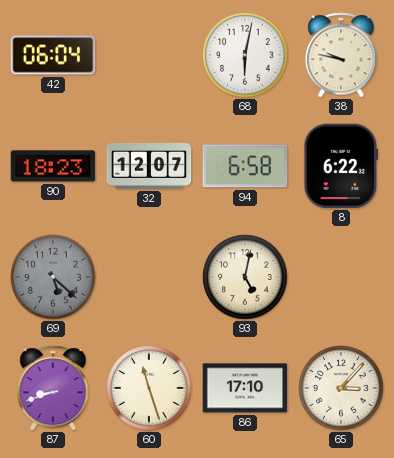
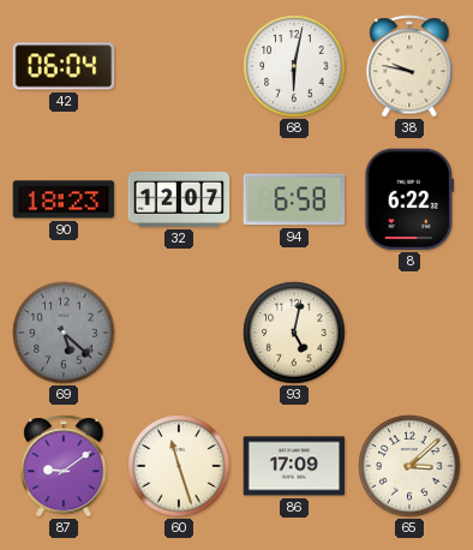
87: 8:42 -> 9:09
86: 17:10 -> 17:09
65: 3:07 -> 3:08
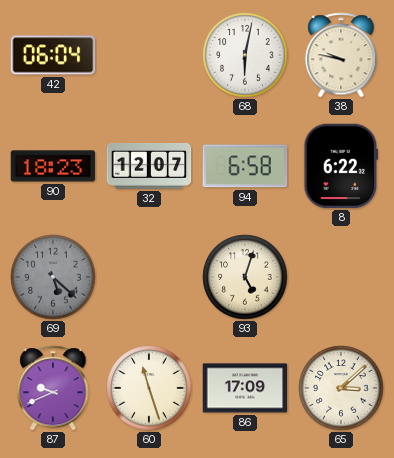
93: 5:02 -> 5:03
87: 9:09 -> 9:41
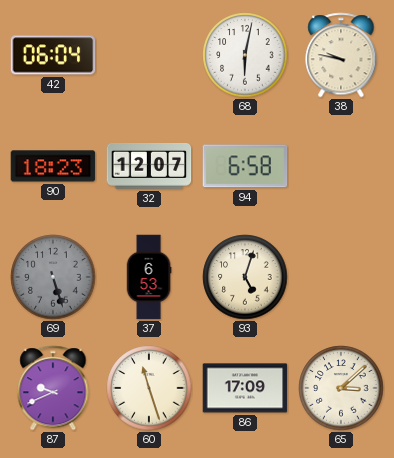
8: 6:22 -> none
69: 5:22 -> 5:27
37: none -> 6:53
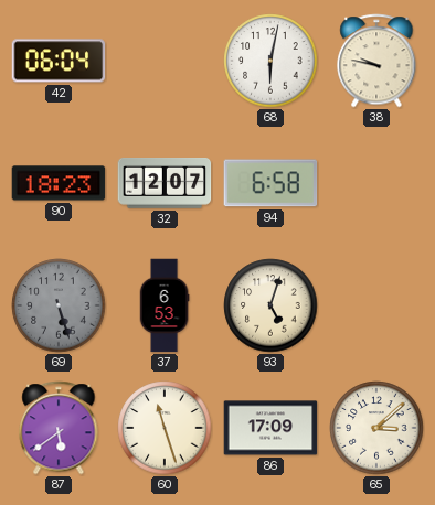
87: 9:41 -> 5:39
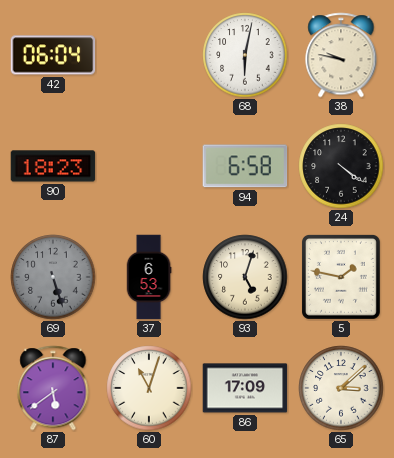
32: 12:07 -> none
24: none -> 4:21
5: none -> 1:47
60: 11:27 -> 11:03
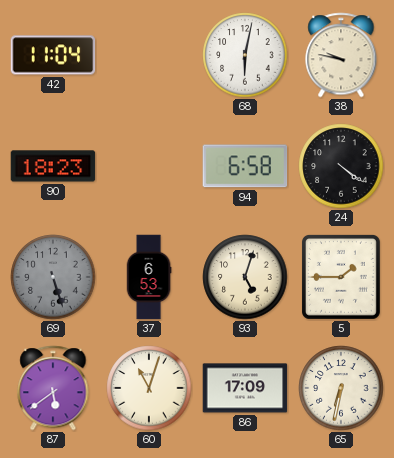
42: 06:04 -> 11:04
5: 1:47 -> 1:45
65: 3:08 -> 6:32
